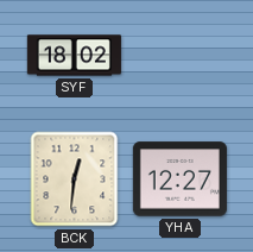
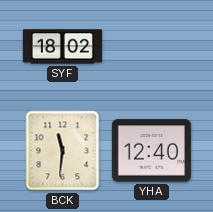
BCK: 12:31 -> 11:31
YHA: 12:27 -> 12:40
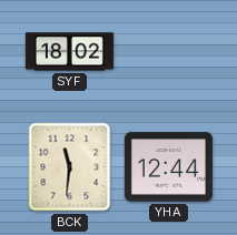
YHA: 12:40 -> 12:44
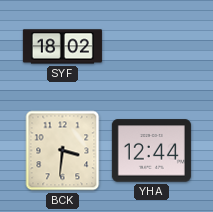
BCK: 11:31 -> 3:31
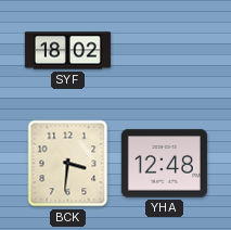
YHA: 12:44 -> 12:48
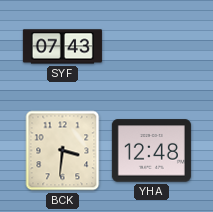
SYF: 18:02 -> 07:43
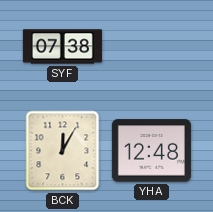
SYF: 07:43 -> 07:38
BCK: 3:31 -> 12:05
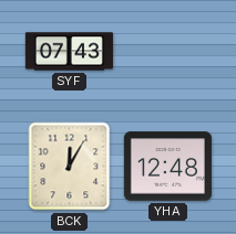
SYF: 07:38 -> 07:43
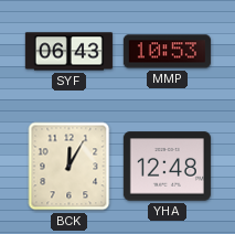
SYF: 07:43 -> 06:43
MMP: none -> 10:53
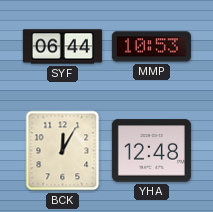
SYF: 06:43 -> 06:44
